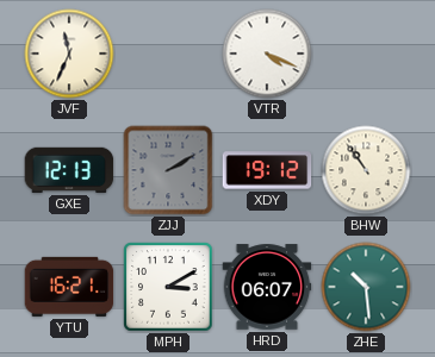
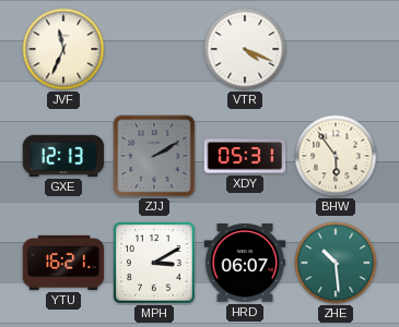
XDY: 19:12 -> 05:31
BHW: 10:54 -> 5:54
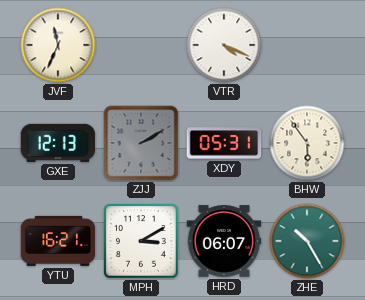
ZHE: 10:29 -> 10:25
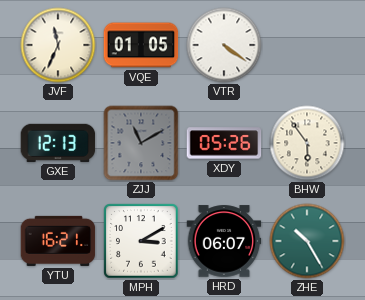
VQE: none -> 01:05
VTR: 4:19 -> 4:21
ZJJ: 2:10 -> 11:10
XDY: 05:31 -> 05:26
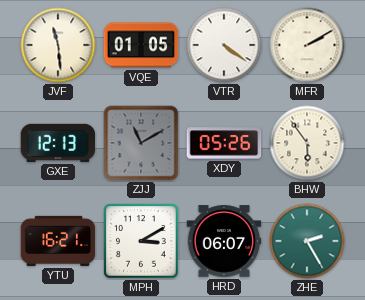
JVF: 11:34 -> 11:29
MFR: none -> 2:10
ZHE: 10:25 -> 2:25
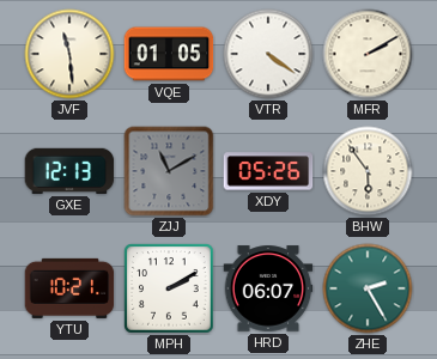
YTU: 16:21 -> 10:21
MPH: 3:10 -> 2:10
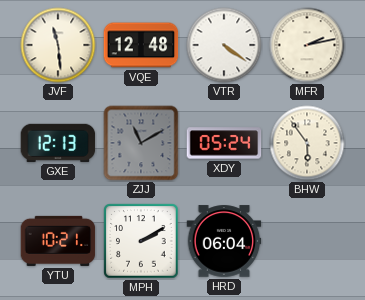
VQE: 01:05 -> 12:48
MFR: 2:10 -> 2:13
XDY: 05:26 -> 05:24
HRD: 06:07 -> 06:04
ZHE: 2:25 -> none
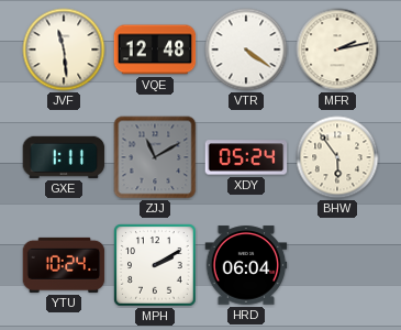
GXE: 12:13 -> 1:11
YTU: 10:21 -> 10:24
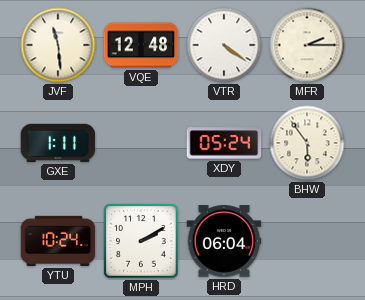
MFR: 2:13 -> 2:15
ZJJ: 11:10 -> none
